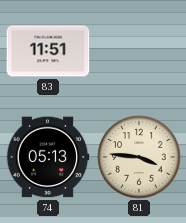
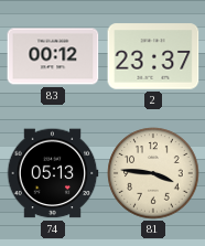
83: 11:51 -> 00:12
2: none -> 23:37
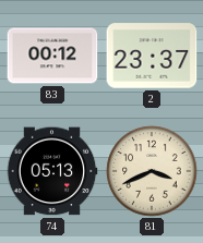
81: 3:46 -> 3:41
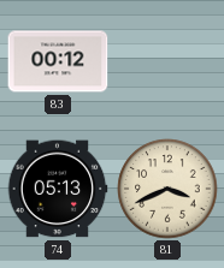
2: 23:37 -> none
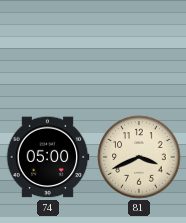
83: 00:12 -> none
74: 05:13 -> 05:00
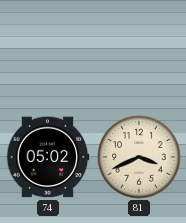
74: 05:00 -> 05:02
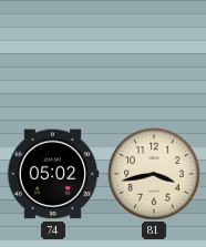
81: 3:41 -> 3:43
